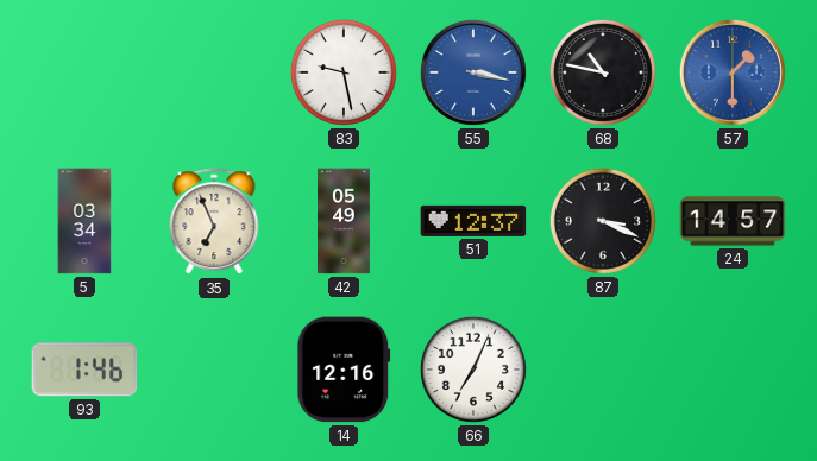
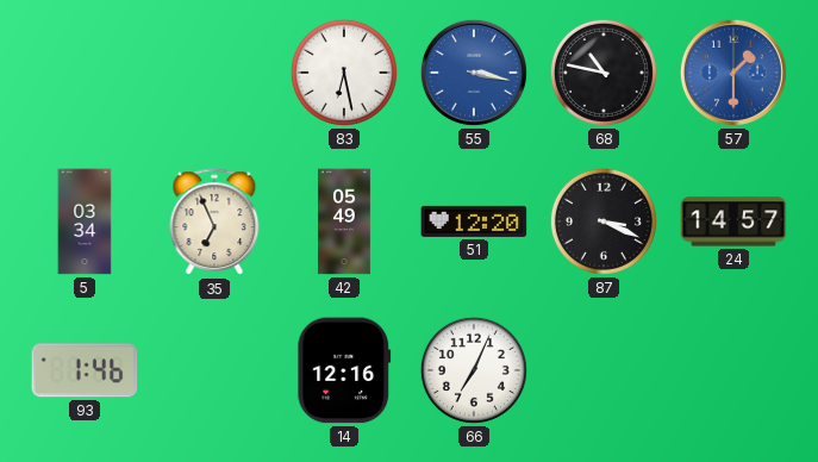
83: 9:28 -> 6:28
51: 12:37 -> 12:20
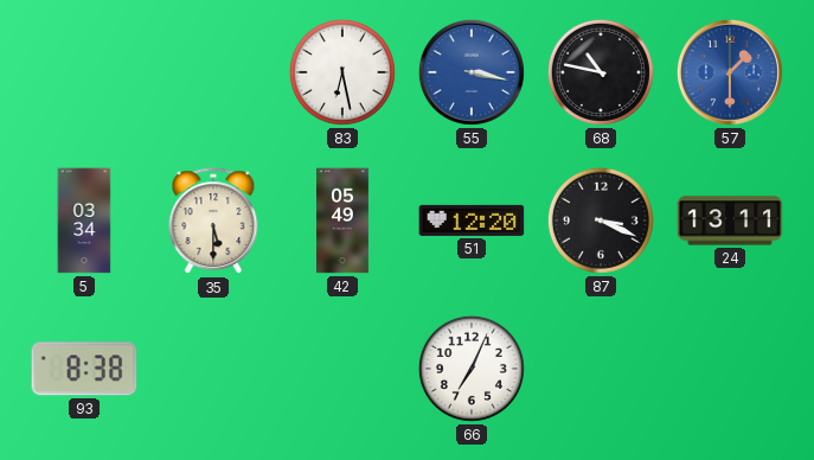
35: 6:56 -> 5:30
24: 14:57 -> 13:11
93: 1:46 -> 8:38
14: 12:16 -> none
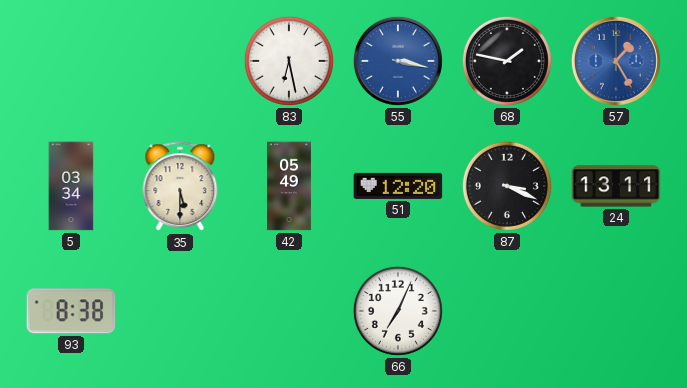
68: 10:47 -> 1:47
57: 1:30 -> 1:25
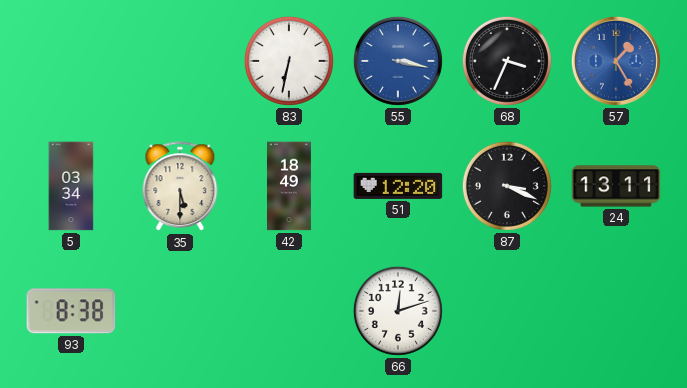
83: 6:28 -> 6:32
68: 1:47 -> 3:34
42: 05:49 -> 18:49
66: 7:04 -> 12:12
